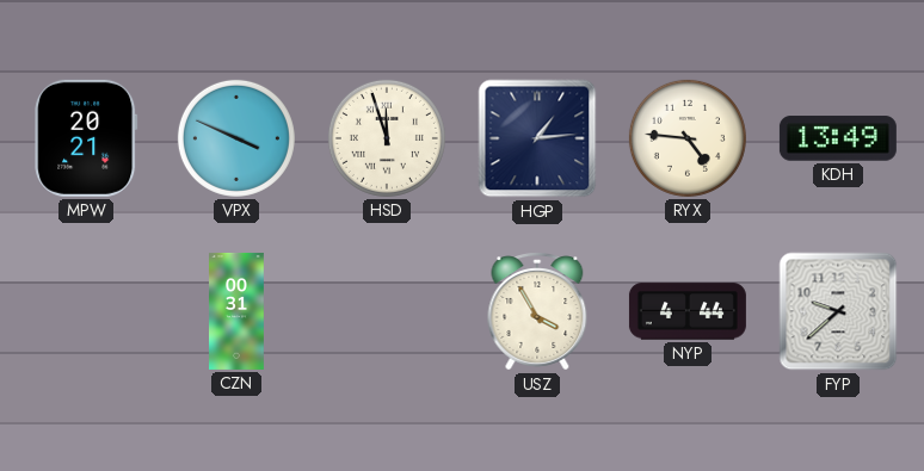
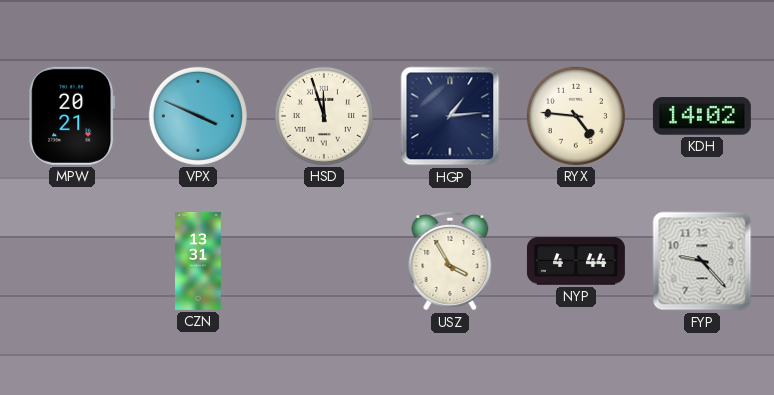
KDH: 13:49 -> 14:02
CZN: 00:31 -> 13:31
FYP: 9:38 -> 9:23
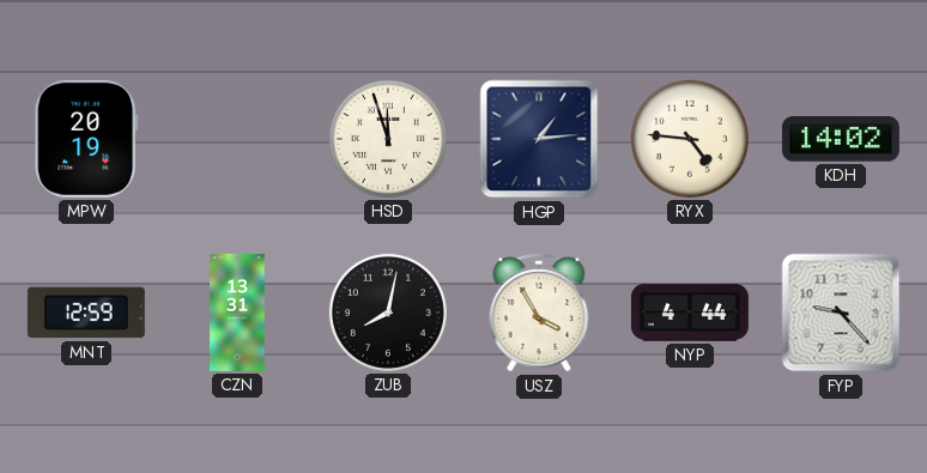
MPW: 20:21 -> 20:19
VPX: 3:49 -> none
MNT: none -> 12:59
ZUB: none -> 8:02
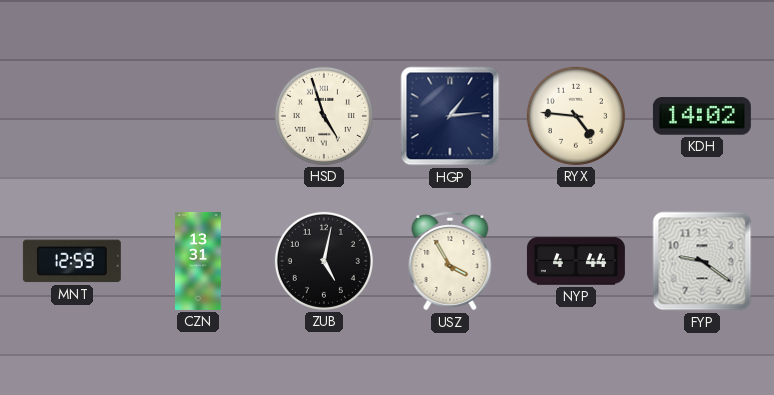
MPW: 20:19 -> none
HSD: 11:57 -> 4:57
ZUB: 8:02 -> 5:02
FYP: 9:23 -> 9:21
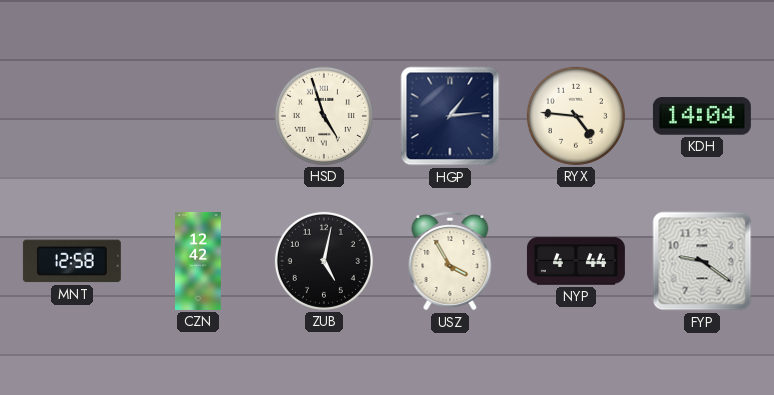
KDH: 14:02 -> 14:04
MNT: 12:59 -> 12:58
CZN: 13:31 -> 12:42
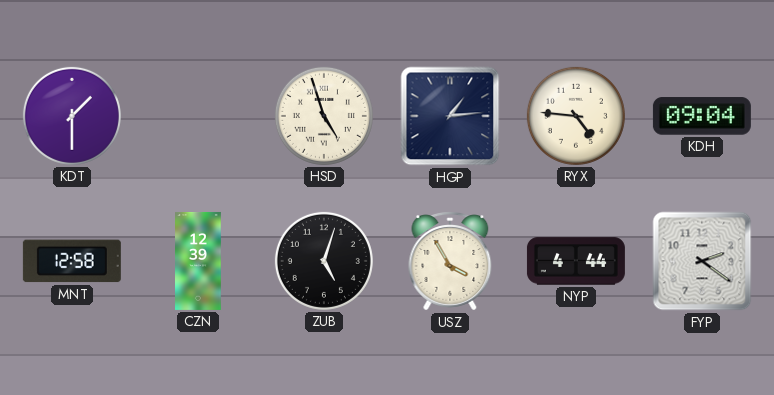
KDT: none -> 1:30
KDH: 14:04 -> 09:04
CZN: 12:42 -> 12:39
ZUB: 5:02 -> 5:03
FYP: 9:21 -> 2:21
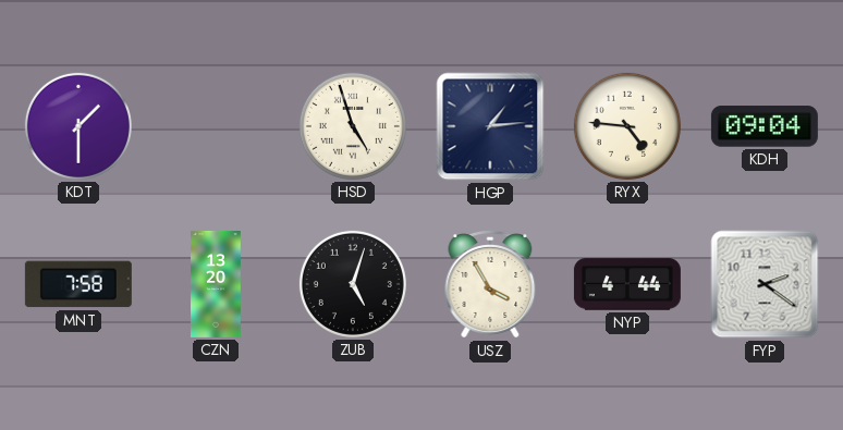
MNT: 12:58 -> 7:58
CZN: 12:39 -> 13:20
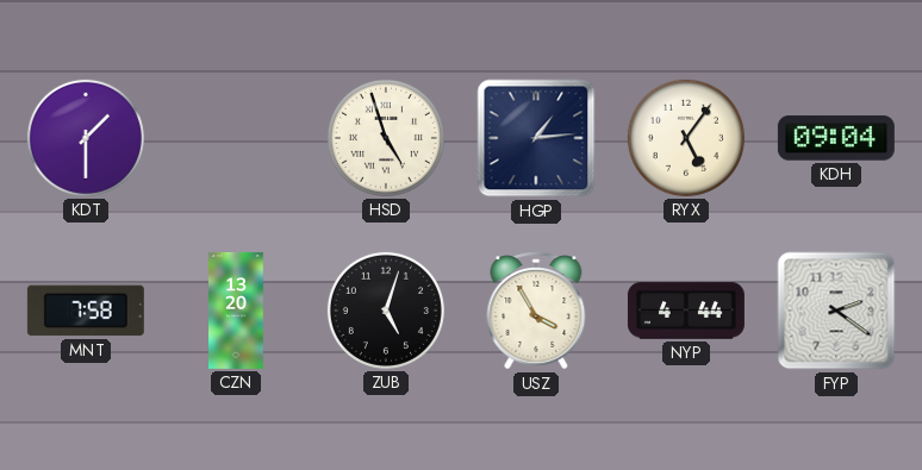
RYX: 4:46 -> 5:06
